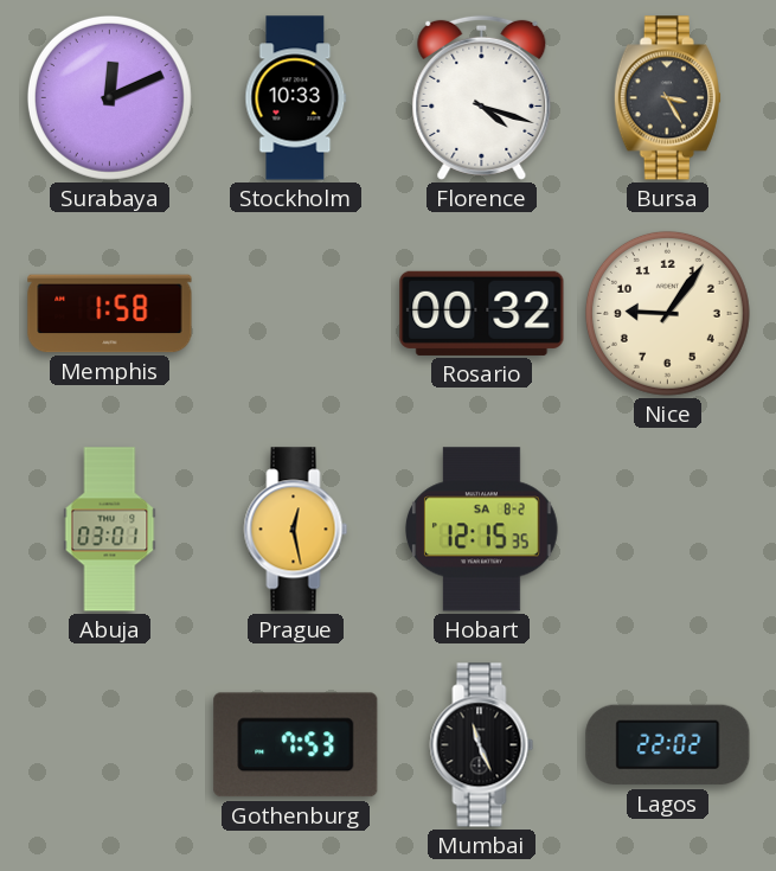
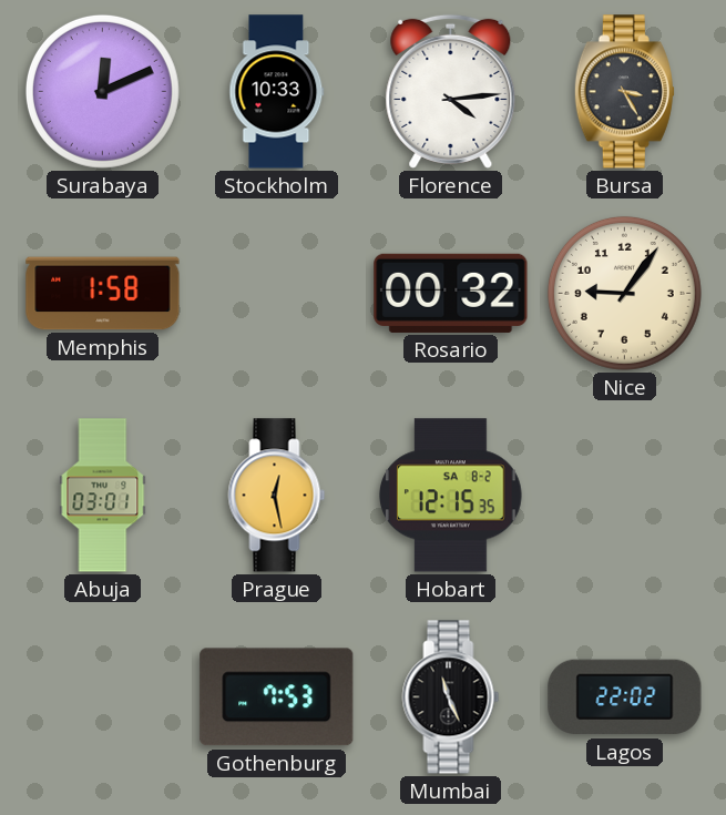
Florence: 4:18 -> 4:14
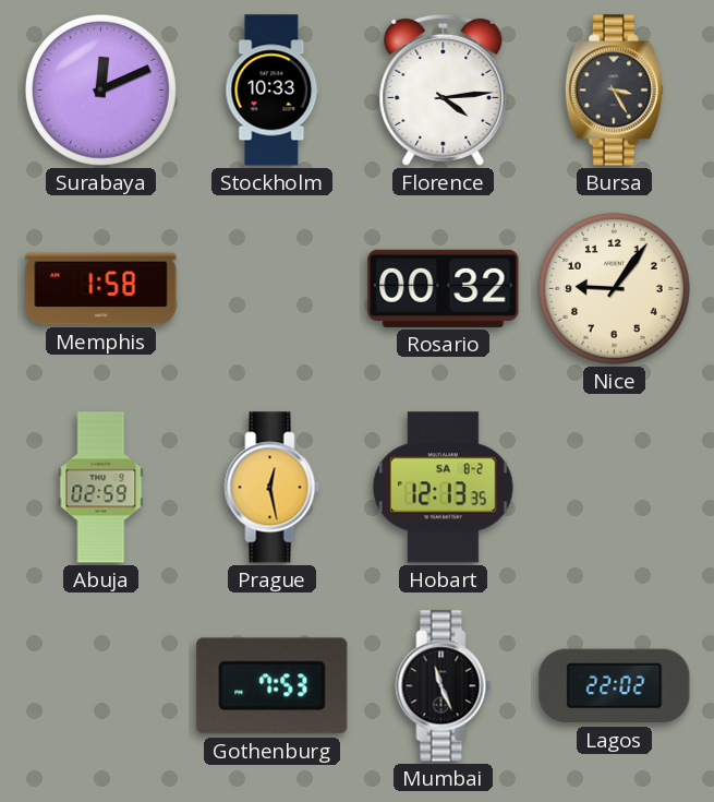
Abuja: 03:01 -> 02:59
Hobart: 12:15 -> 12:13
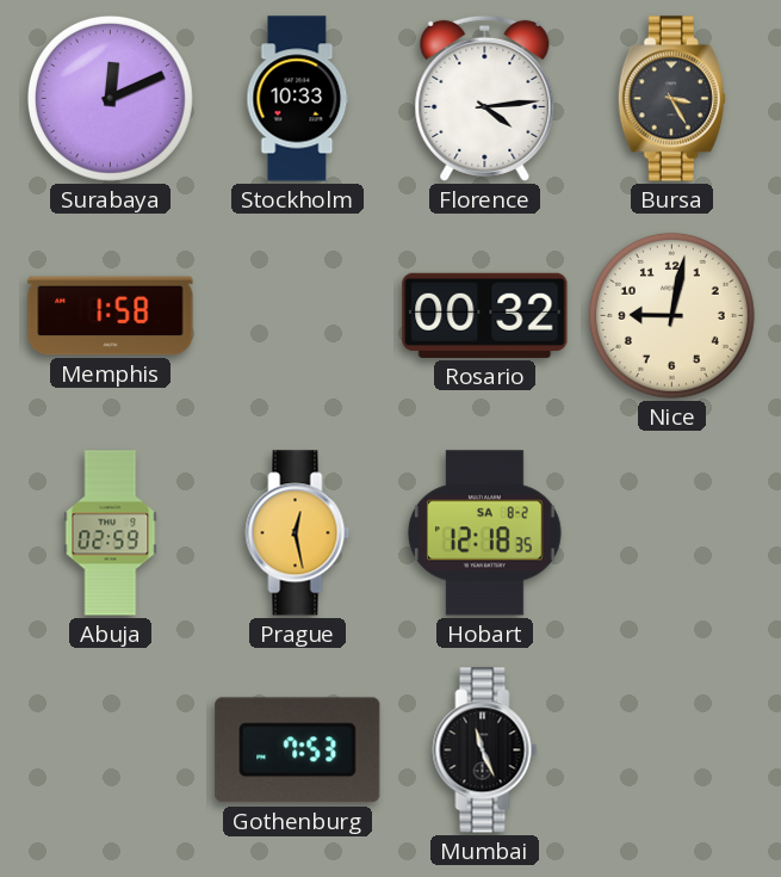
Nice: 9:06 -> 9:02
Hobart: 12:13 -> 12:18
Lagos: 22:02 -> none
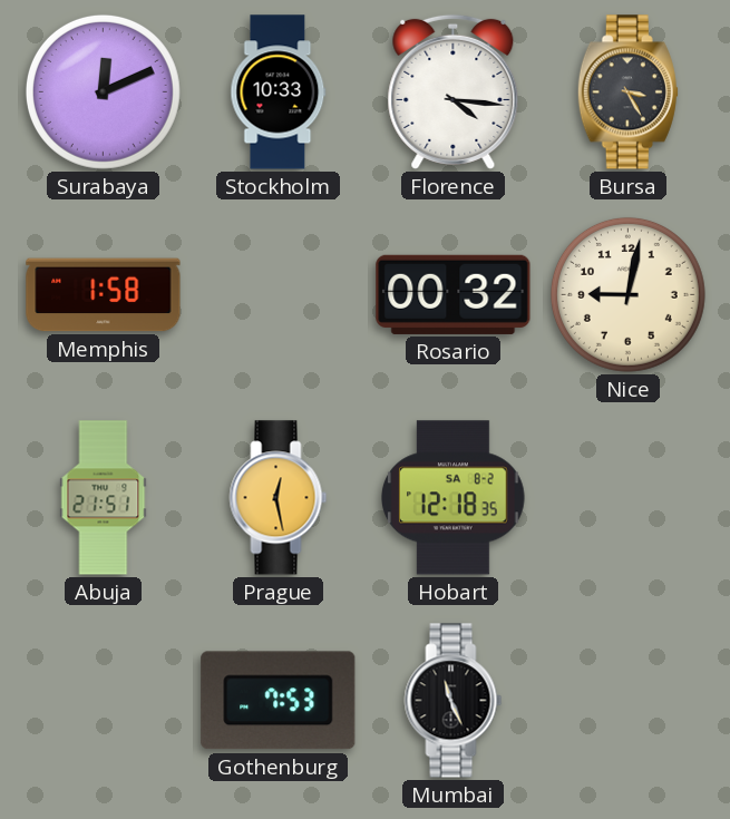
Florence: 4:14 -> 4:16
Abuja: 02:59 -> 21:51
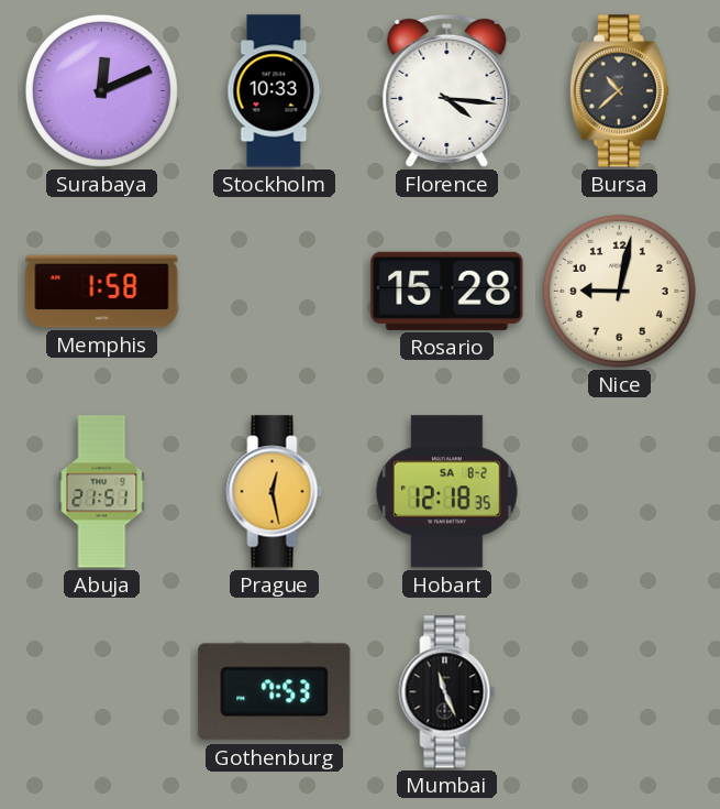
Bursa: 3:25 -> 10:38
Rosario: 00:32 -> 15:28
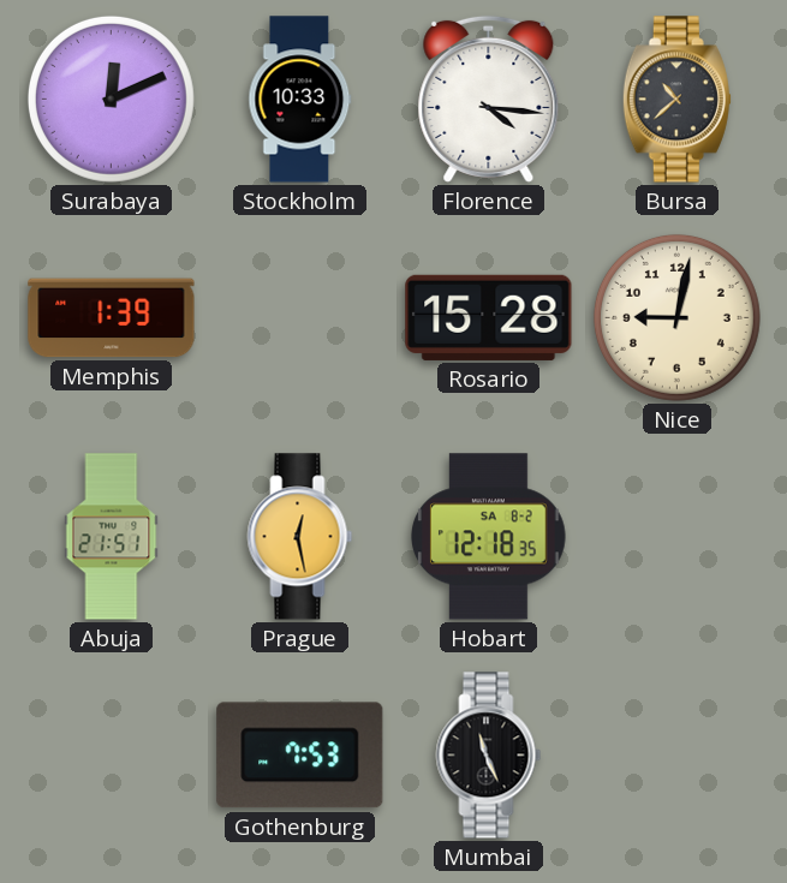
Memphis: 1:58 -> 1:39
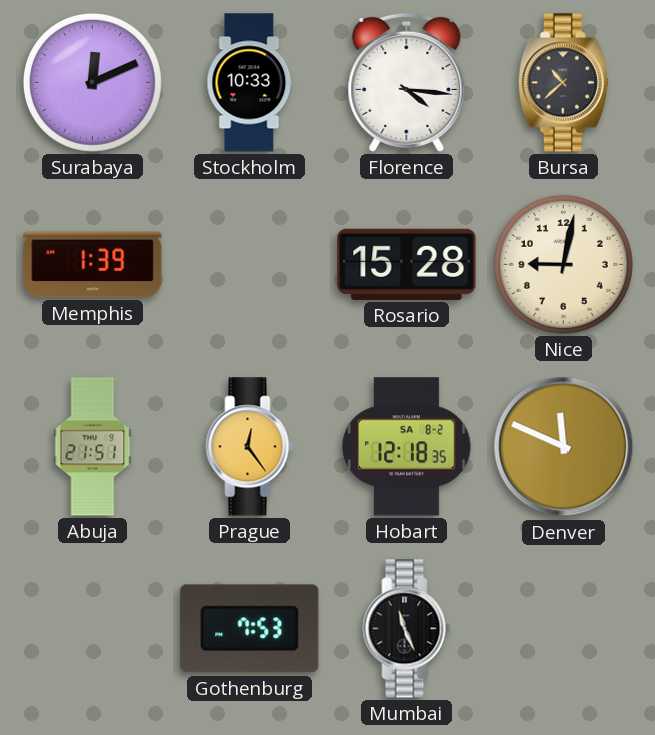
Prague: 12:28 -> 12:24
Denver: none -> 11:49
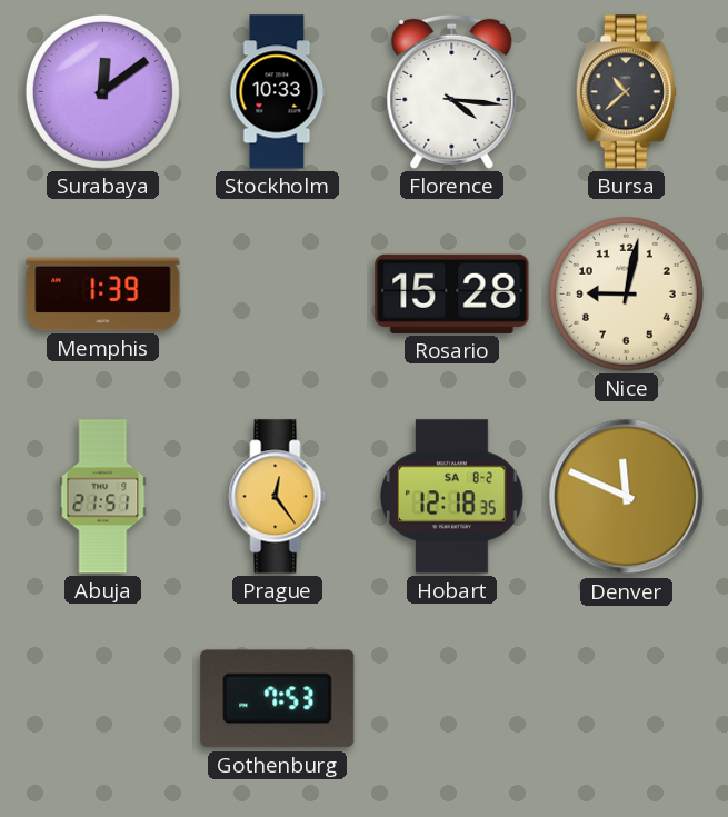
Surabaya: 12:11 -> 12:09
Mumbai: 11:26 -> none
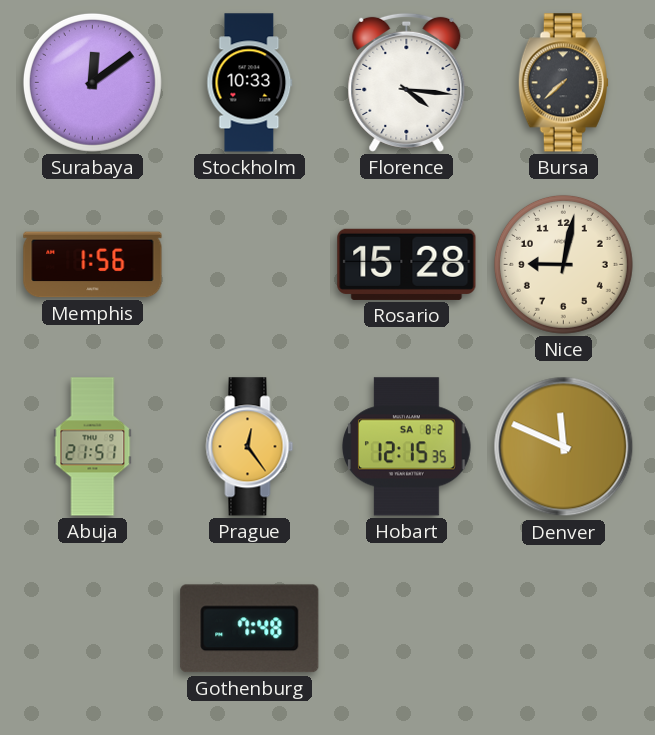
Bursa: 10:38 -> 7:38
Memphis: 1:39 -> 1:56
Hobart: 12:18 -> 12:15
Gothenburg: 7:53 -> 7:48
